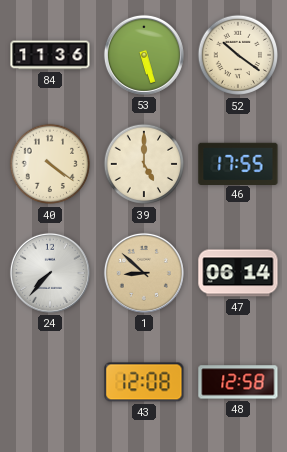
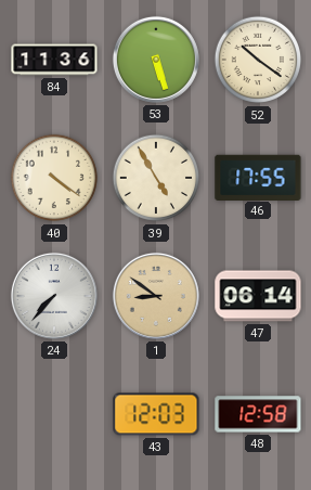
39: 5:00 -> 4:55
1: 8:52 -> 8:51
43: 12:08 -> 12:03
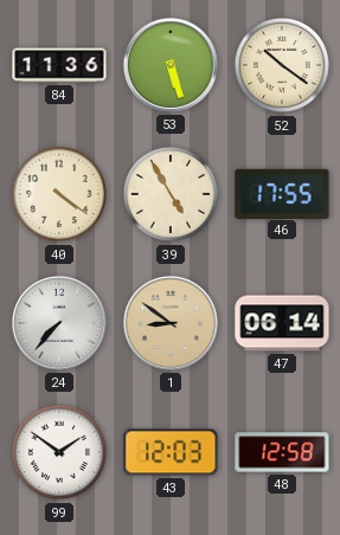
99: none -> 1:51
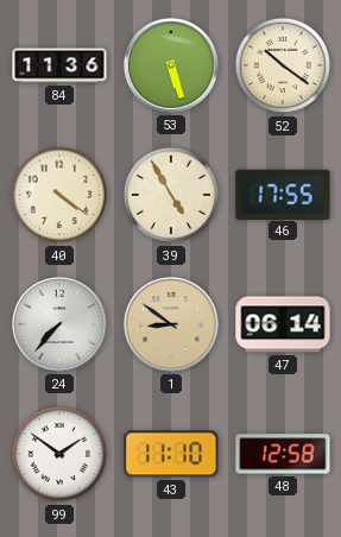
43: 12:03 -> 11:10
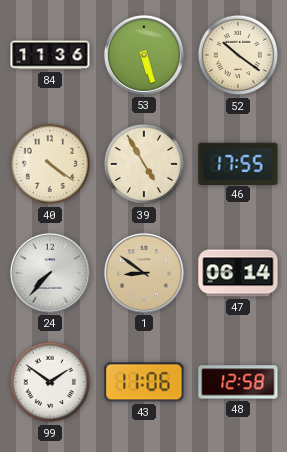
43: 11:10 -> 11:06
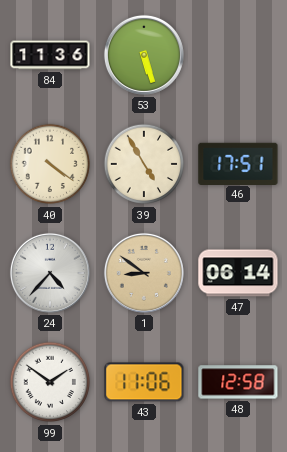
52: 10:21 -> none
46: 17:55 -> 17:51
24: 7:37 -> 4:37
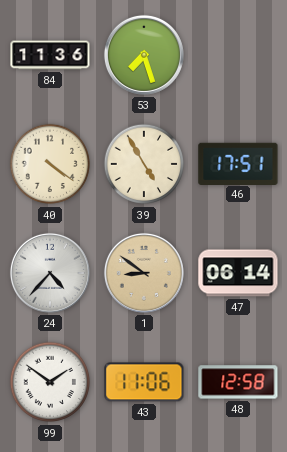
53: 5:27 -> 7:27
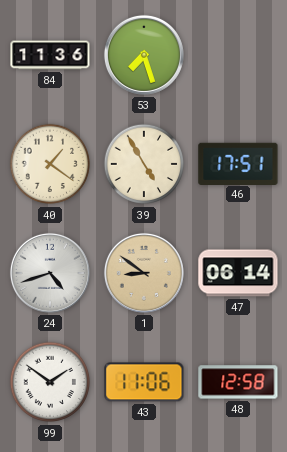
40: 4:21 -> 1:21
24: 4:37 -> 4:42
